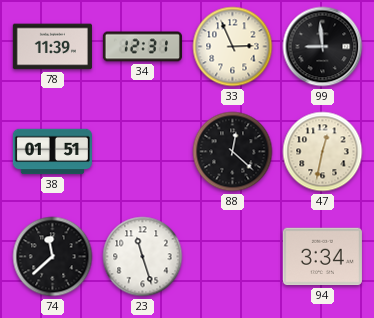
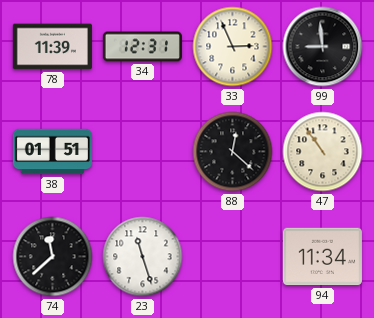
47: 12:32 -> 10:54
94: 3:34 -> 11:34
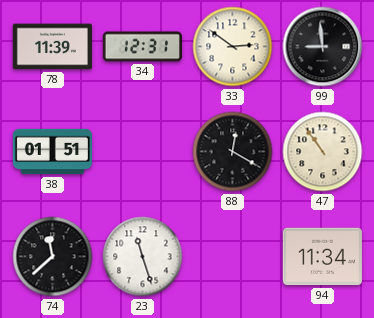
33: 2:56 -> 2:51
88: 12:22 -> 12:20
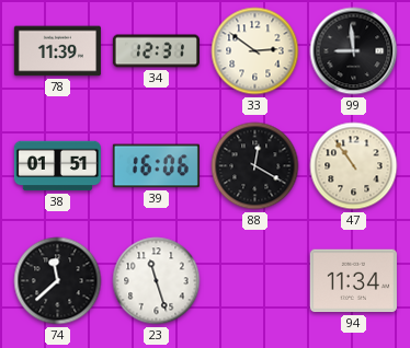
39: none -> 16:06
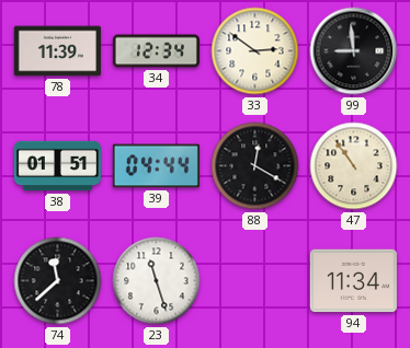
34: 12:31 -> 12:34
39: 16:06 -> 04:44
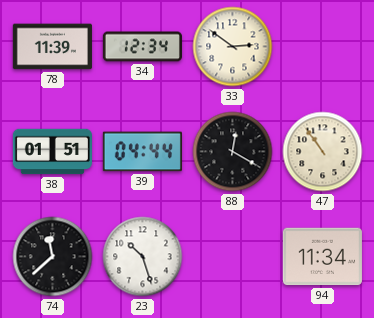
99: 8:59 -> none
23: 11:27 -> 10:27
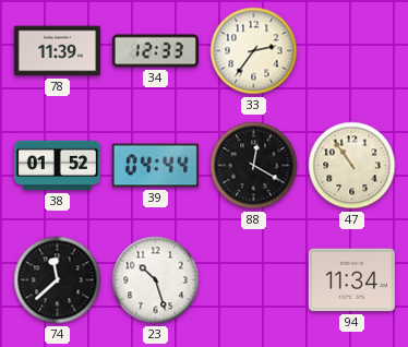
34: 12:34 -> 12:33
33: 2:51 -> 2:36
38: 01:51 -> 01:52
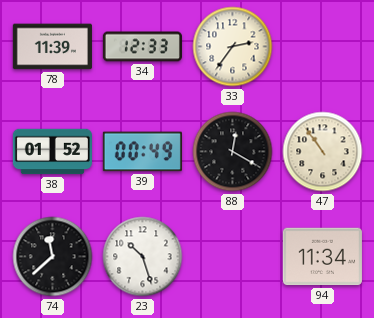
39: 04:44 -> 00:49
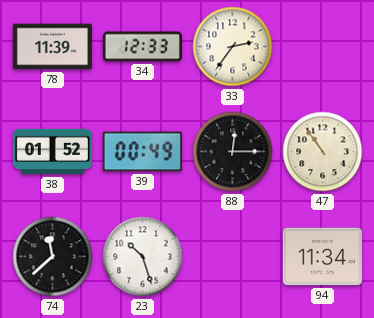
88: 12:20 -> 12:15
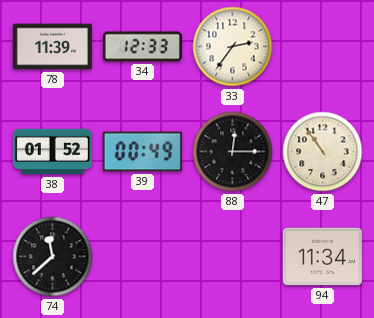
23: 10:27 -> none
